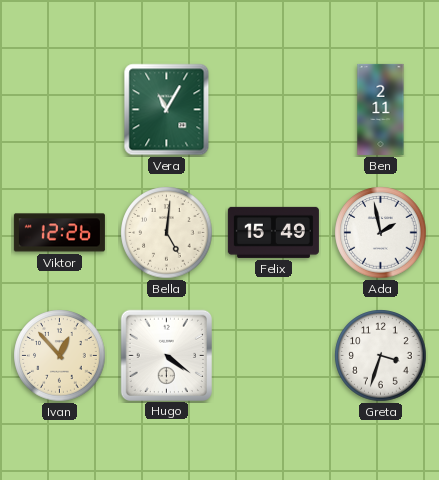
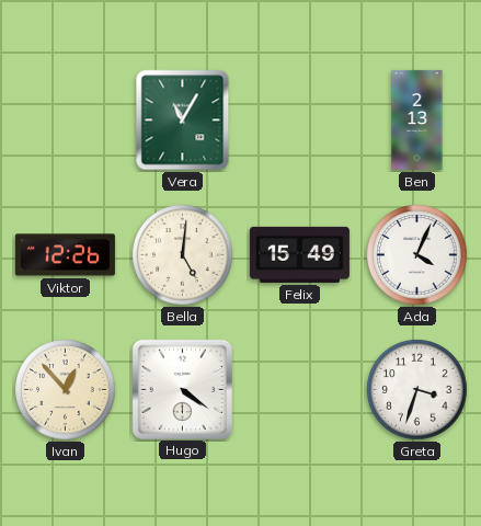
Ben: 2:11 -> 2:13
Ada: 1:58 -> 4:04
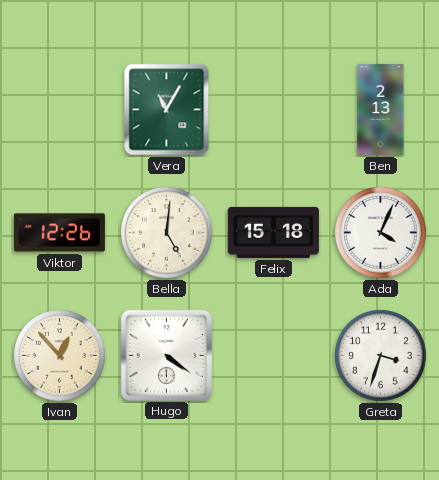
Felix: 15:49 -> 15:18
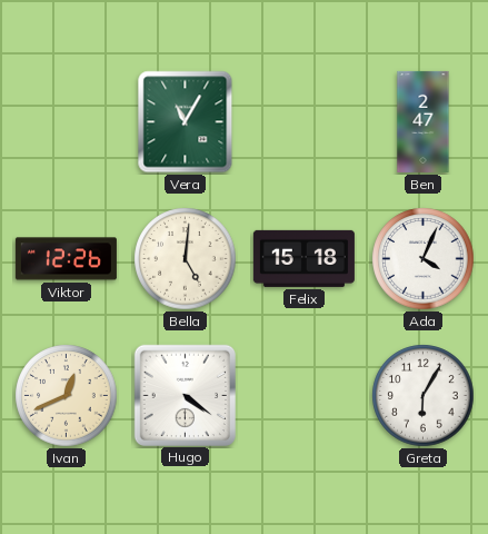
Ben: 2:13 -> 2:47
Ivan: 12:53 -> 12:41
Greta: 3:33 -> 6:05
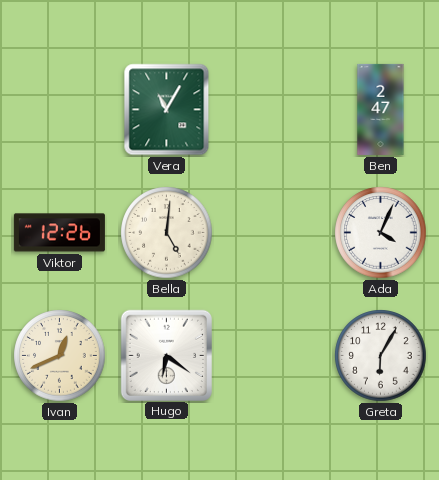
Felix: 15:18 -> none
Hugo: 4:21 -> 6:21
